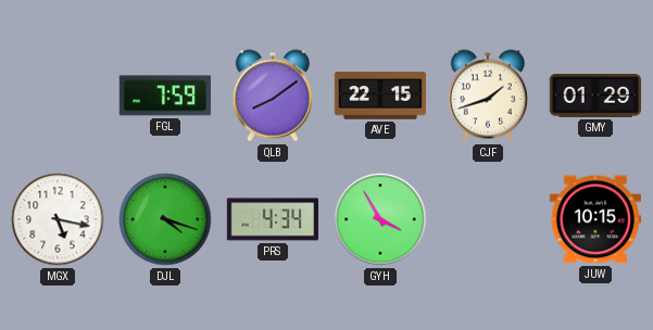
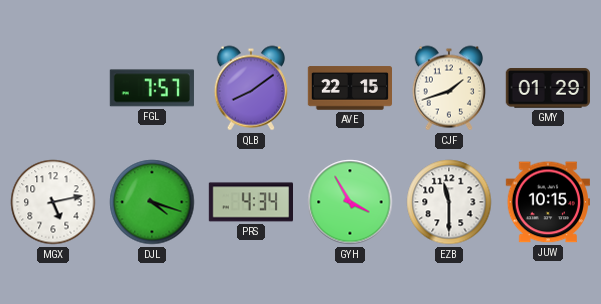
FGL: 7:59 -> 7:57
MGX: 5:17 -> 5:13
EZB: none -> 11:30
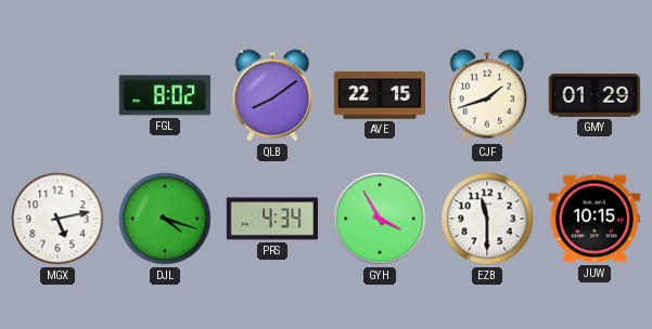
FGL: 7:57 -> 8:02
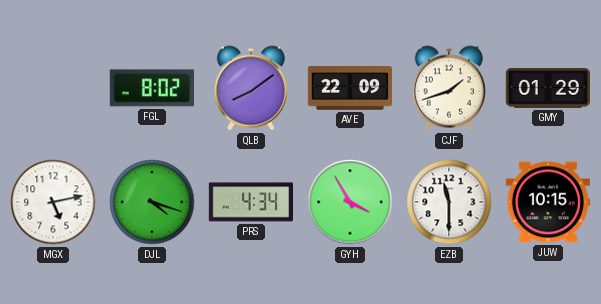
AVE: 22:15 -> 22:09
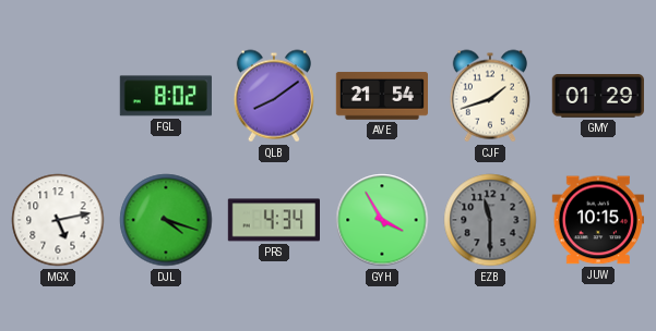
AVE: 22:09 -> 21:54
EZB dial: white -> grey
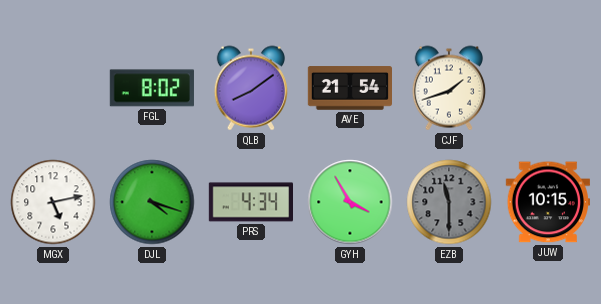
GMY: 01:29 -> none
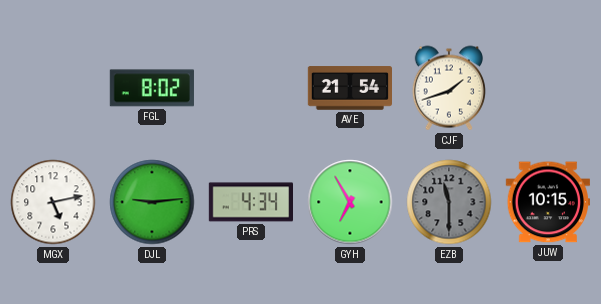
QLB: 8:09 -> none
DJL: 4:18 -> 9:14
GYH: 3:55 -> 6:55
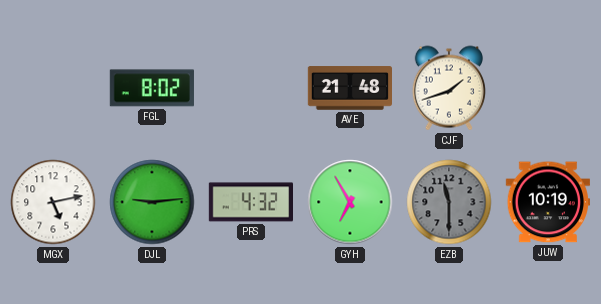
AVE: 21:54 -> 21:48
PRS: 4:34 -> 4:32
JUW: 10:15 -> 10:19
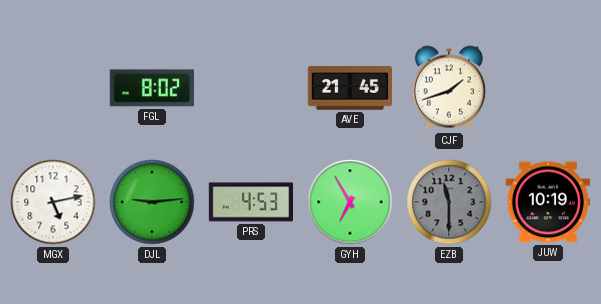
AVE: 21:48 -> 21:45
PRS: 4:32 -> 4:53
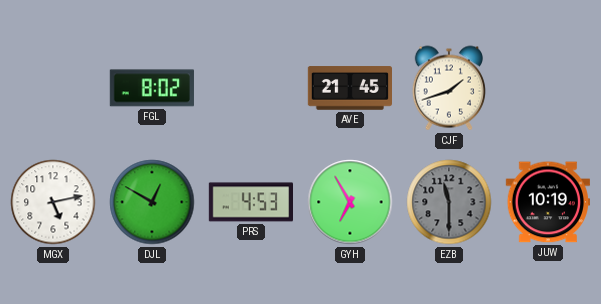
DJL: 9:14 -> 12:50
